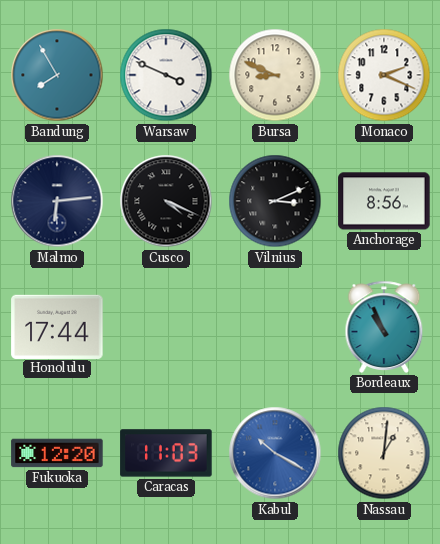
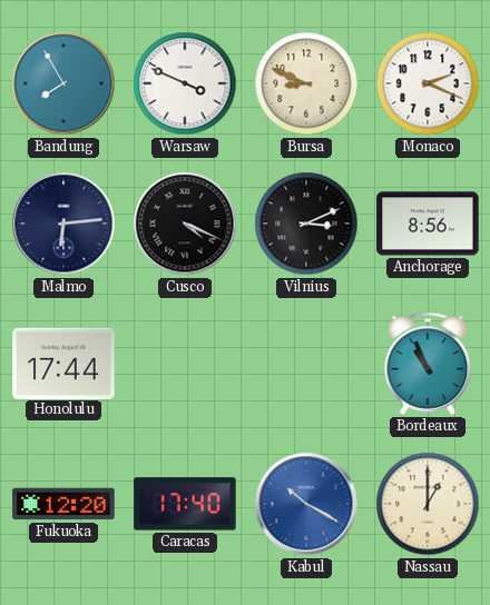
Caracas: 11:03 -> 17:40
Nassau: 1:01 -> 1:00
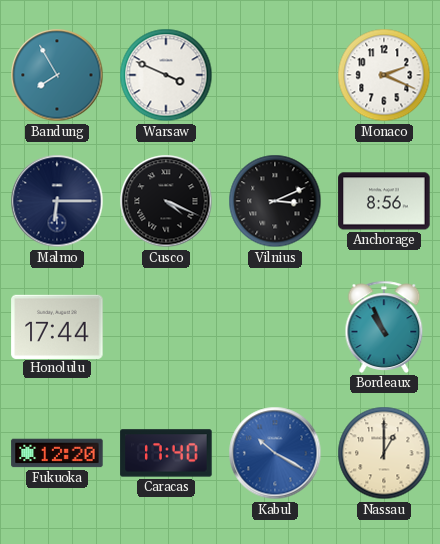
Bursa: 8:49 -> none
Malmo: 6:14 -> 6:15
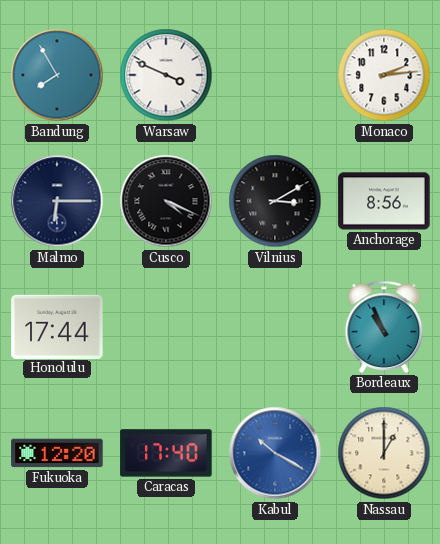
Monaco: 2:19 -> 2:14
Vilnius: 3:11 -> 3:10
